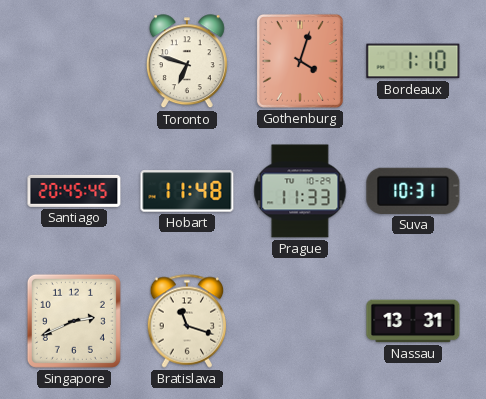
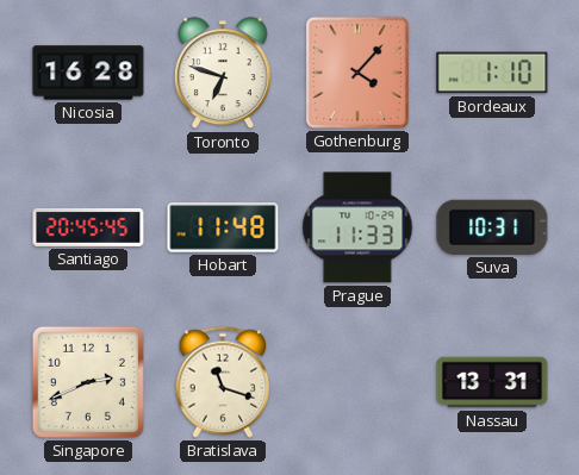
Nicosia: none -> 16:28
Gothenburg: 4:03 -> 4:07
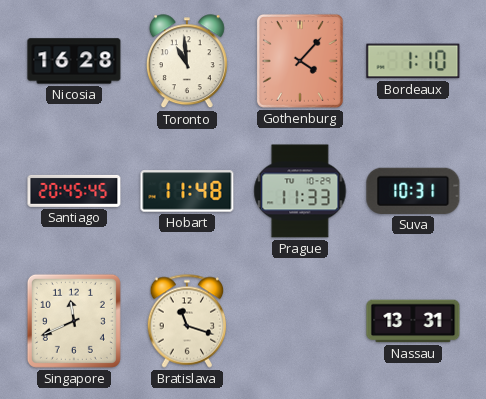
Toronto: 6:48 -> 10:59
Singapore: 2:41 -> 11:41
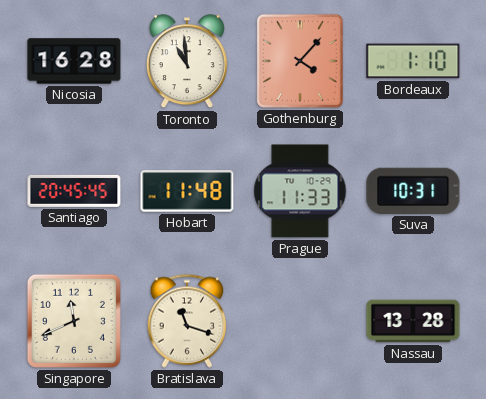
Nassau: 13:31 -> 13:28
